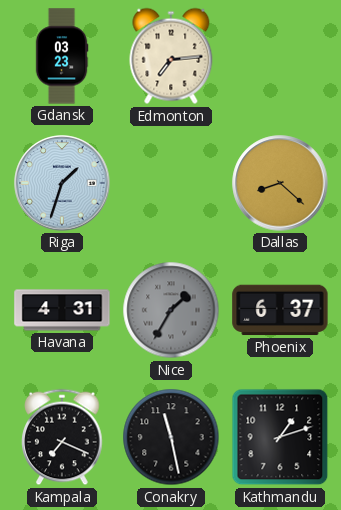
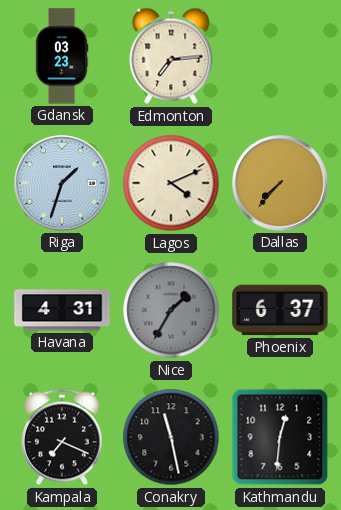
Lagos: none -> 4:11
Dallas: 8:22 -> 7:37
Kathmandu: 1:12 -> 12:31
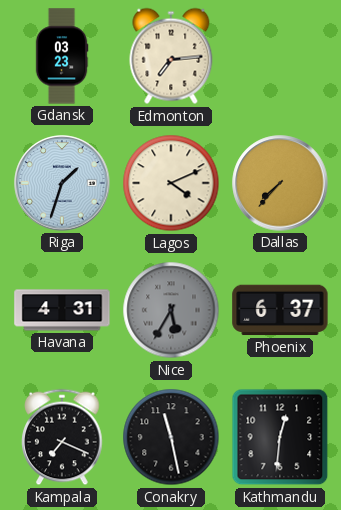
Nice: 1:35 -> 5:35
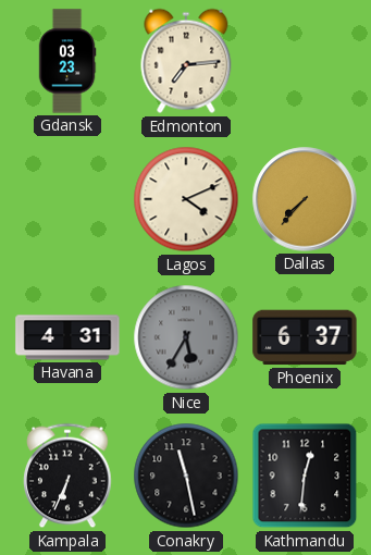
Riga: 1:33 -> none
Kampala: 7:19 -> 6:34
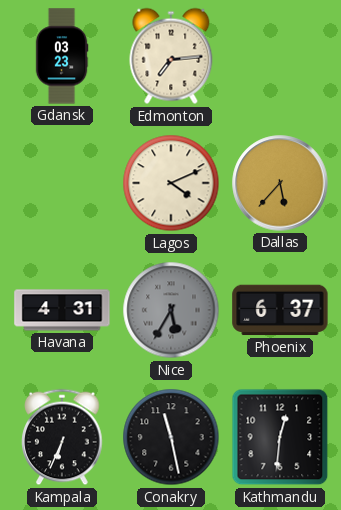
Dallas: 7:37 -> 5:37
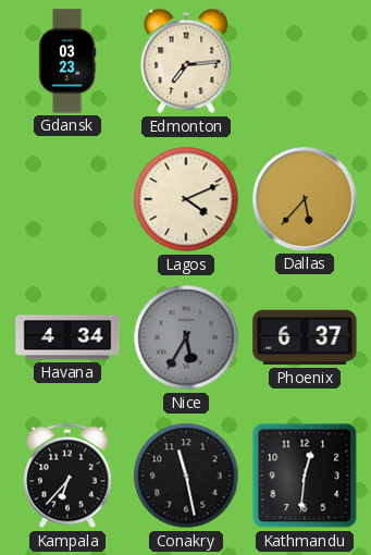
Havana: 4:31 -> 4:34
Kampala: 6:34 -> 6:37
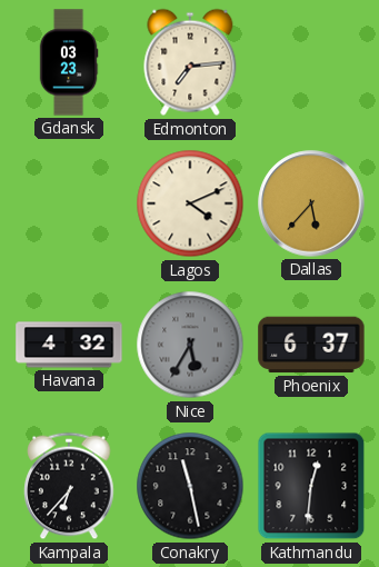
Havana: 4:34 -> 4:32
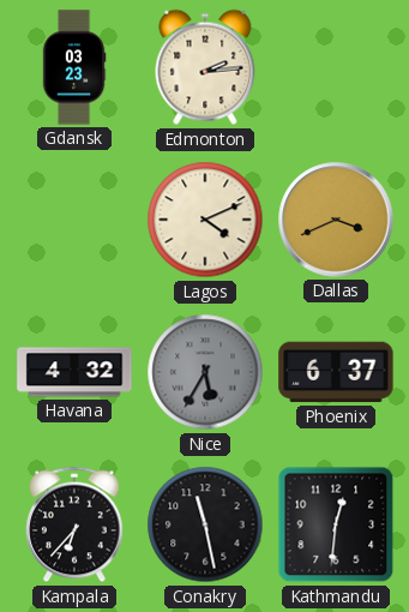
Edmonton: 7:14 -> 2:14
Dallas: 5:37 -> 3:41
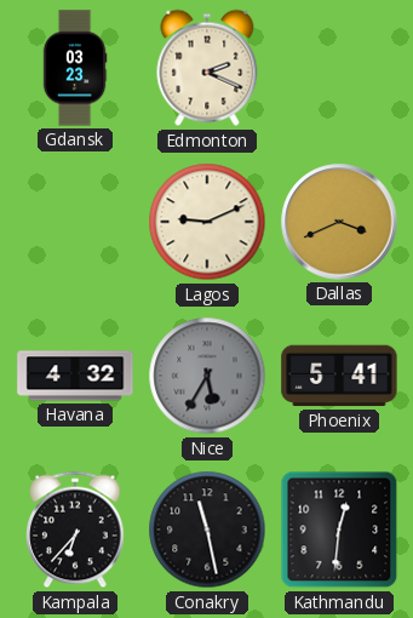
Edmonton: 2:14 -> 2:19
Lagos: 4:11 -> 9:11
Phoenix: 6:37 -> 5:41
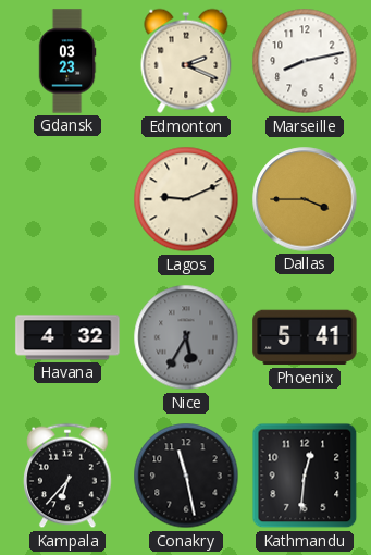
Marseille: none -> 8:13
Dallas: 3:41 -> 3:45
